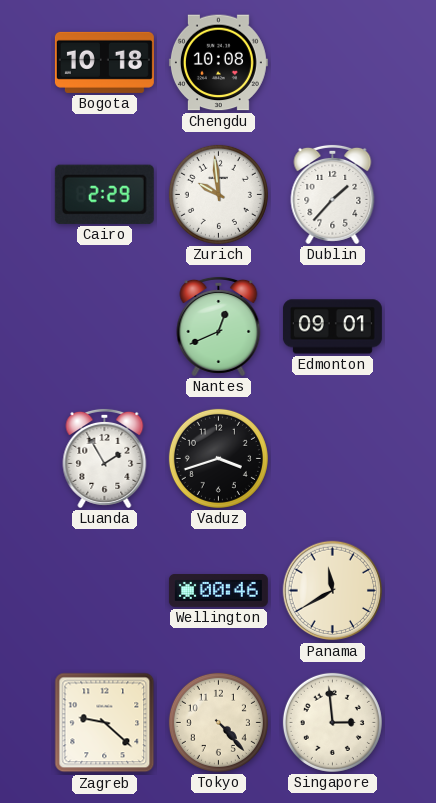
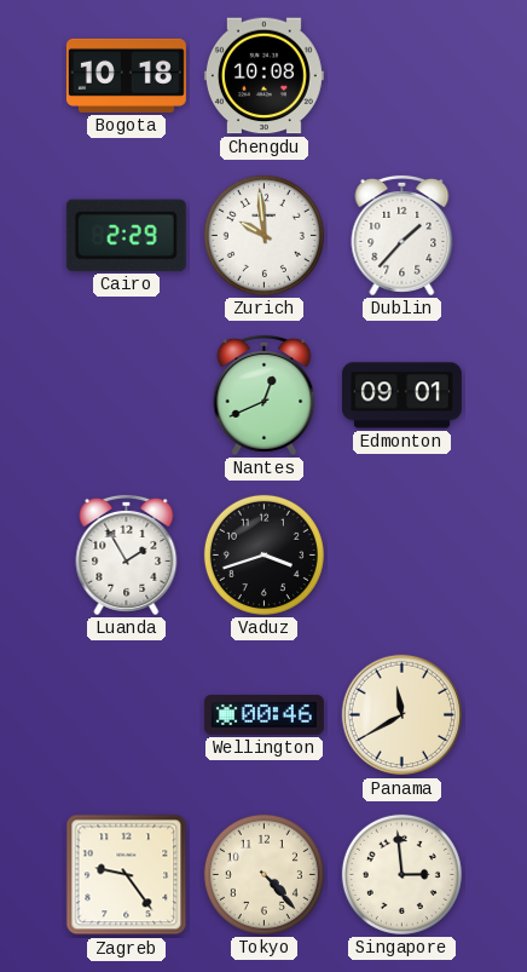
Zagreb: 9:22 -> 9:24
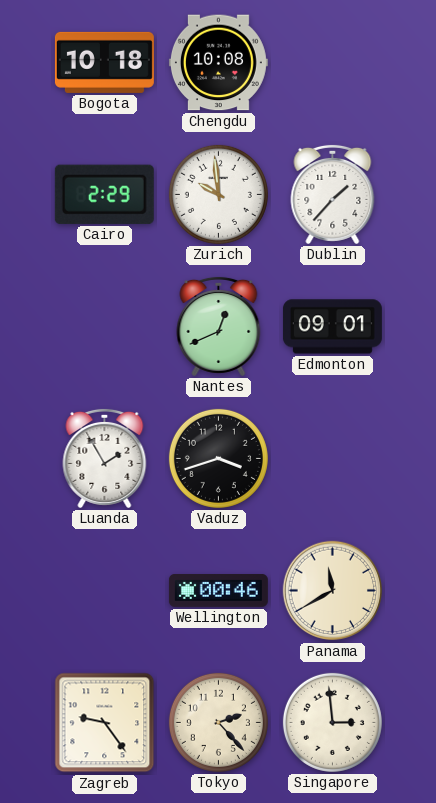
Tokyo: 4:23 -> 2:23
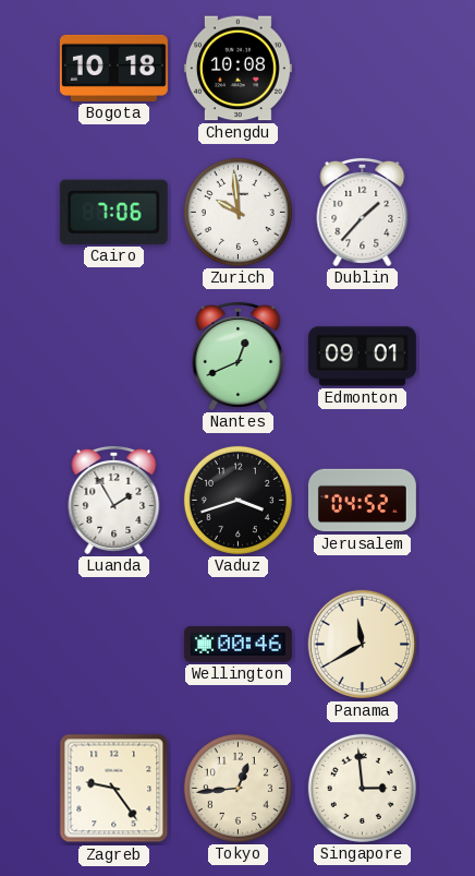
Cairo: 2:29 -> 7:06
Jerusalem: none -> 04:52
Tokyo: 2:23 -> 12:44
